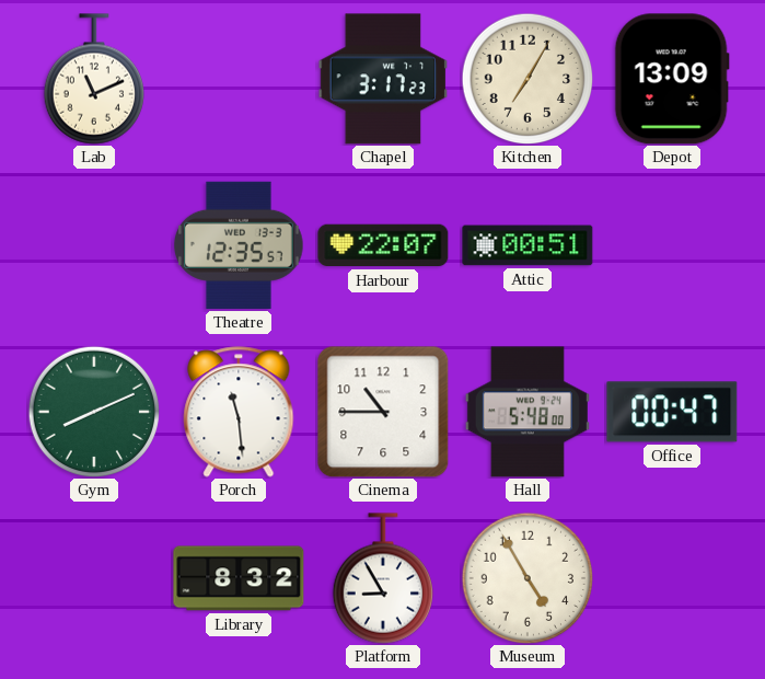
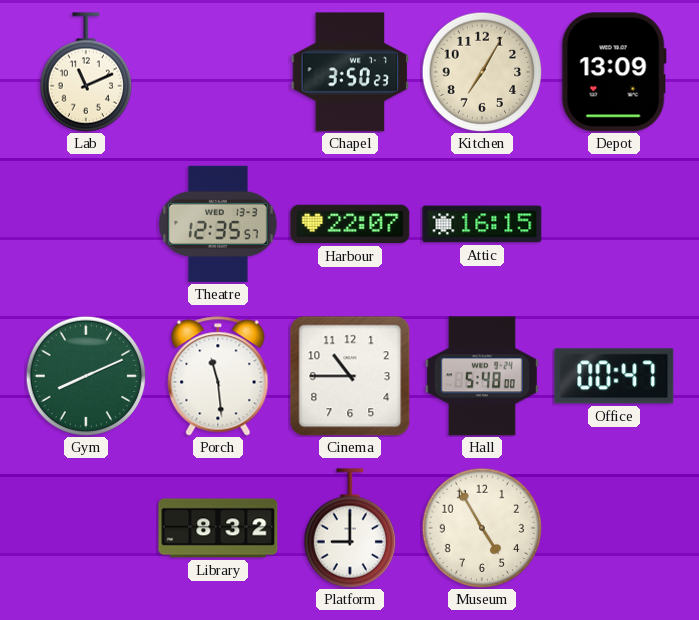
Chapel: 3:17 -> 3:50
Attic: 00:51 -> 16:15
Platform: 8:55 -> 9:00
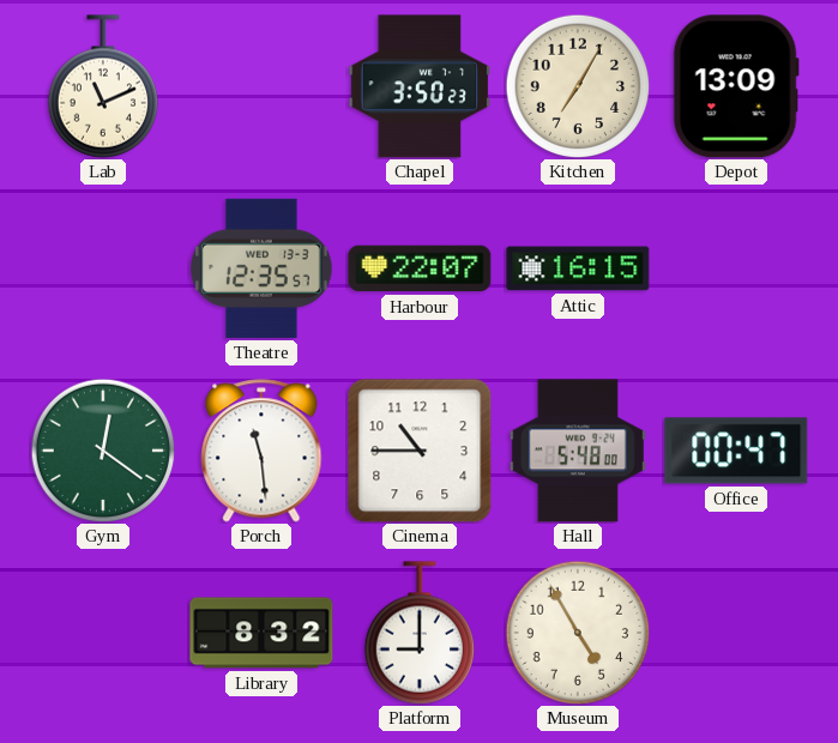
Gym: 8:11 -> 12:21
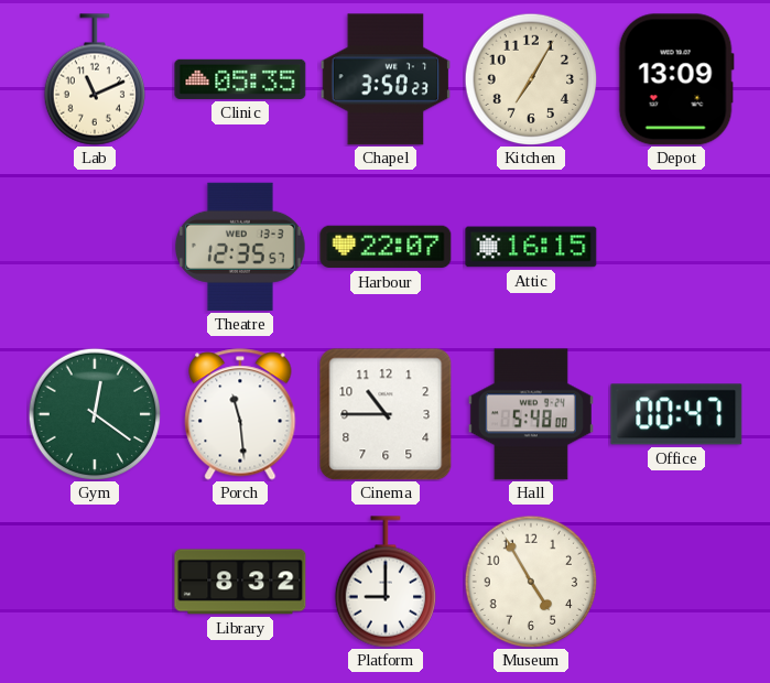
Clinic: none -> 05:35
